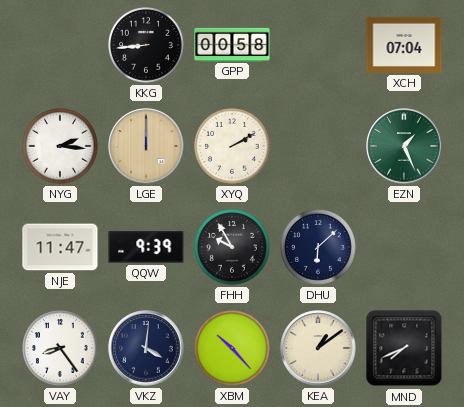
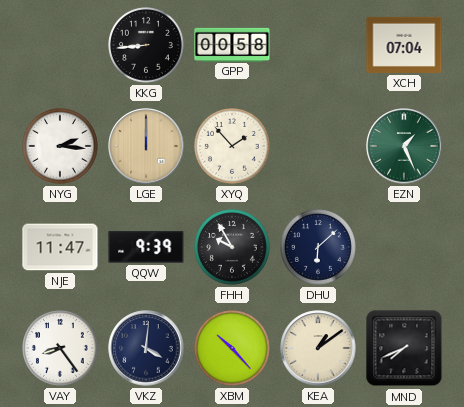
XYQ: 2:10 -> 1:53
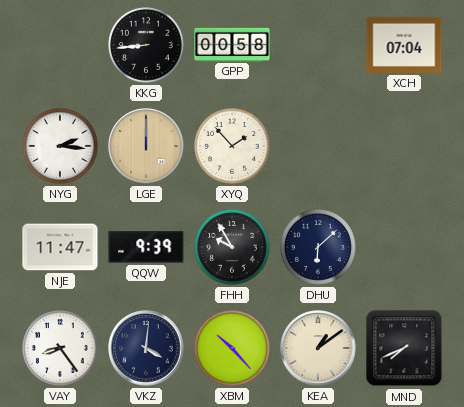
EZN: 1:26 -> none
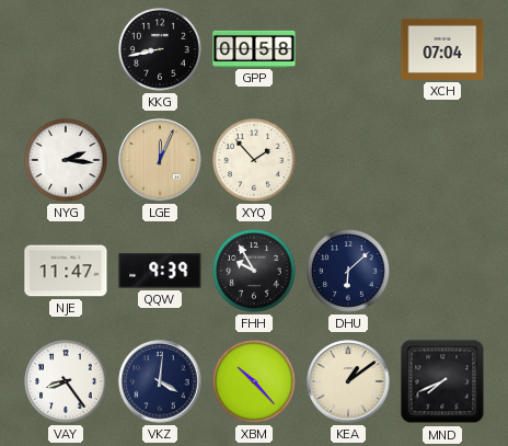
KKG: 8:44 -> 8:43
LGE: 12:00 -> 12:04
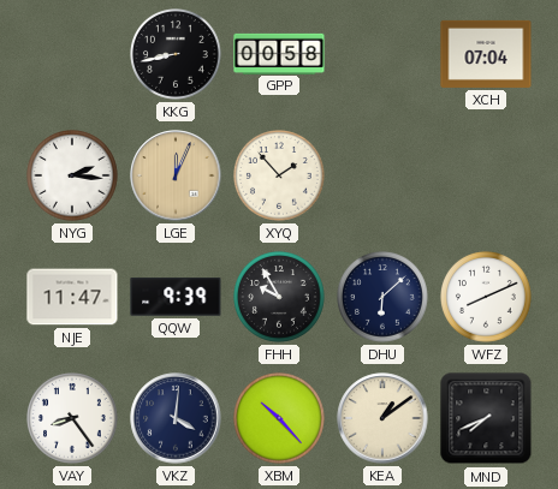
WFZ: none -> 8:11
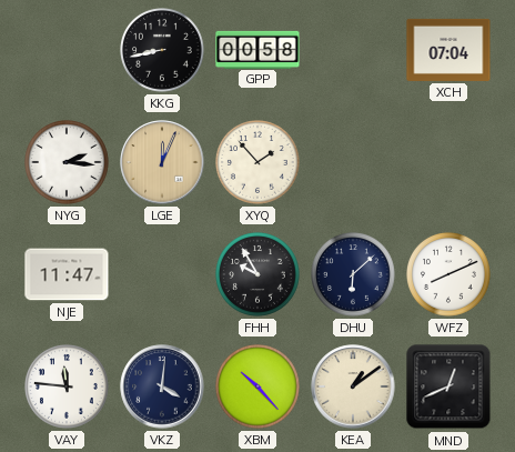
QQW: 9:39 -> none
VAY: 8:24 -> 11:46
MND: 7:41 -> 12:41
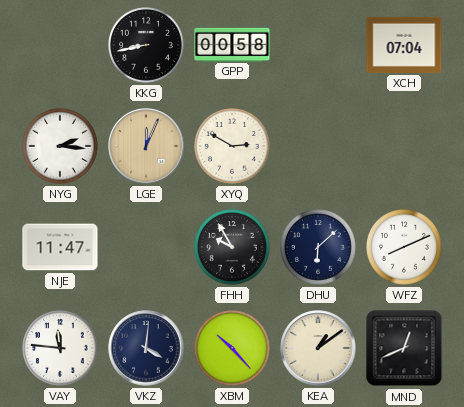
XYQ: 1:53 -> 2:50
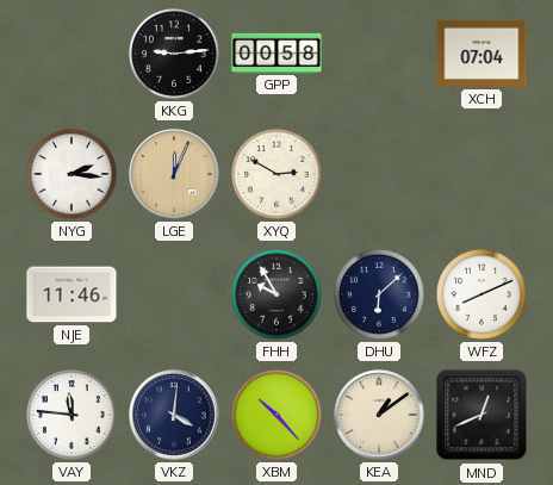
KKG: 8:43 -> 9:14
NJE: 11:47 -> 11:46
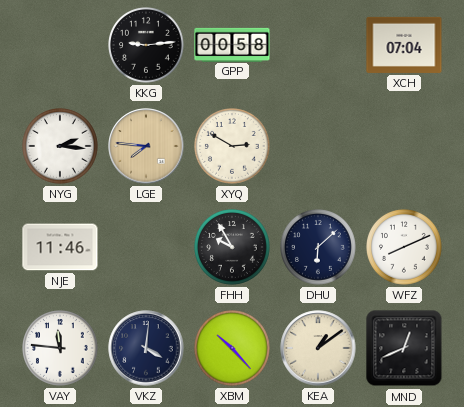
LGE: 12:04 -> 7:46
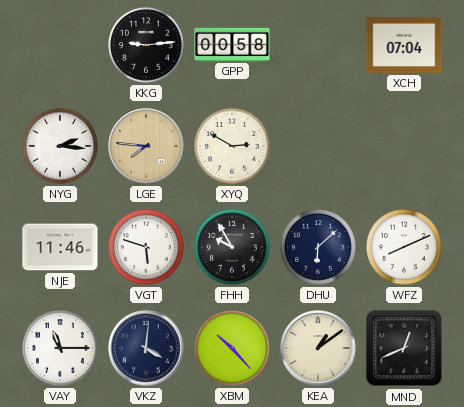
VGT: none -> 5:48
VAY: 11:46 -> 11:15
